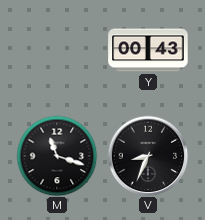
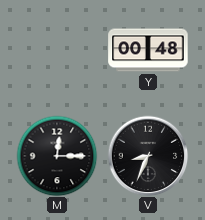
Y: 00:43 -> 00:48
M: 11:18 -> 12:15
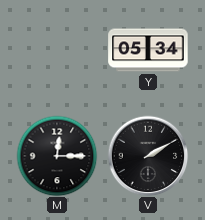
Y: 00:48 -> 05:34
V: 8:34 -> 2:10
